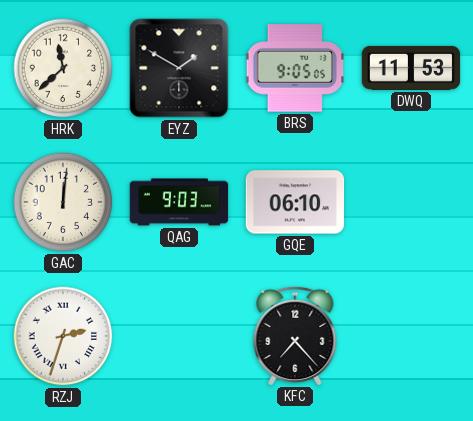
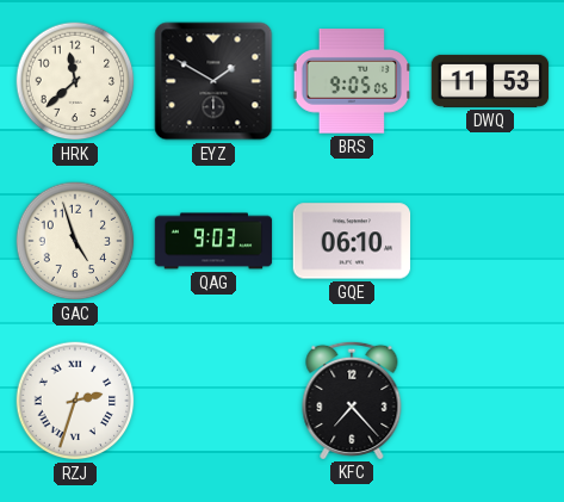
GAC: 12:01 -> 4:57
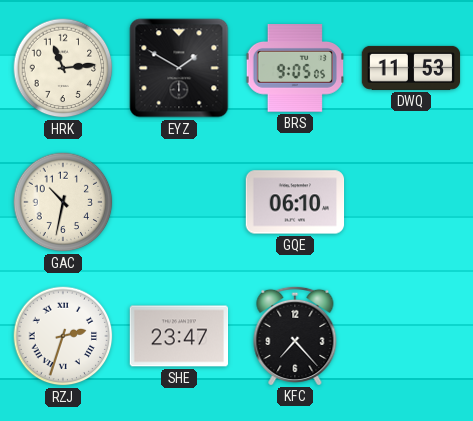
HRK: 11:38 -> 11:14
GAC: 4:57 -> 10:32
QAG: 9:03 -> none
SHE: none -> 23:47
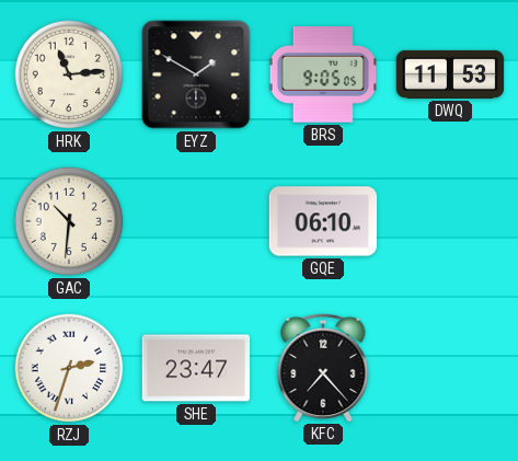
GAC: 10:32 -> 10:31
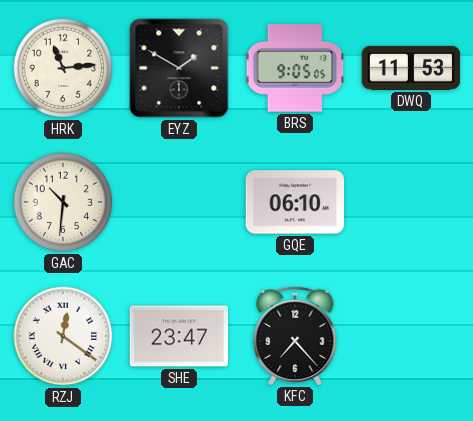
RZJ: 2:33 -> 12:21
